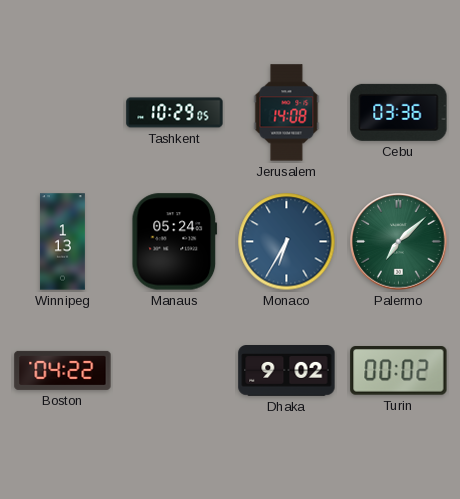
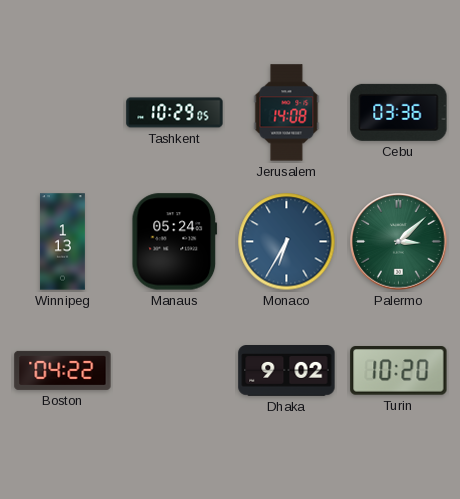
Palermo: 7:08 -> 3:08
Turin: 00:02 -> 10:20
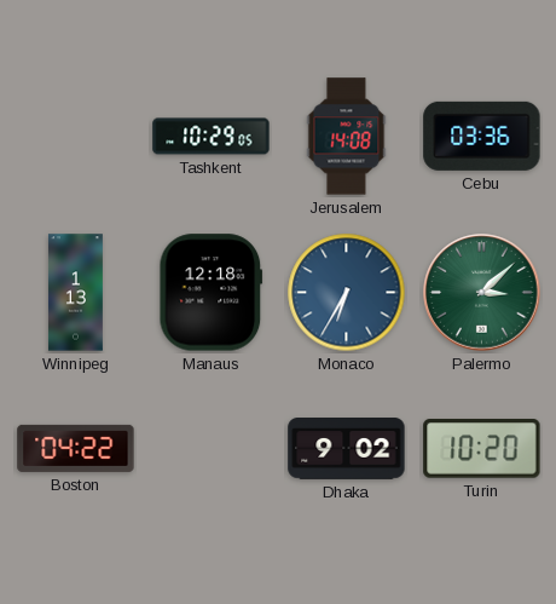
Manaus: 05:24 -> 12:18
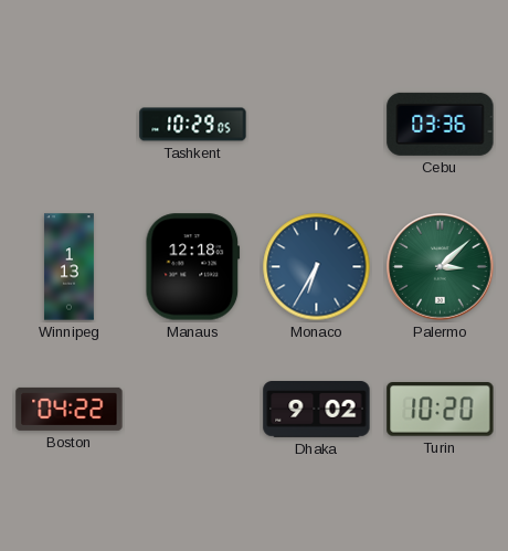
Jerusalem: 14:08 -> none
